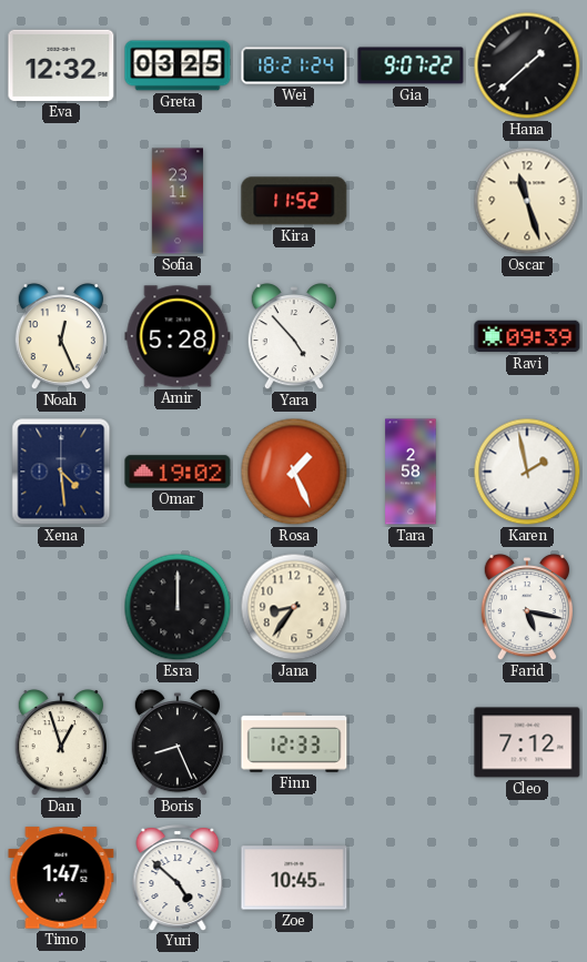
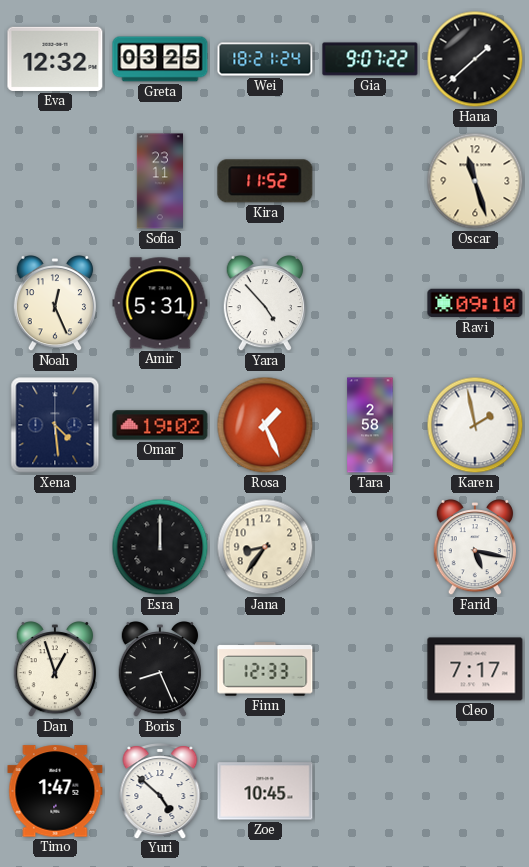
Amir: 5:28 -> 5:31
Ravi: 09:39 -> 09:10
Cleo: 7:12 -> 7:17
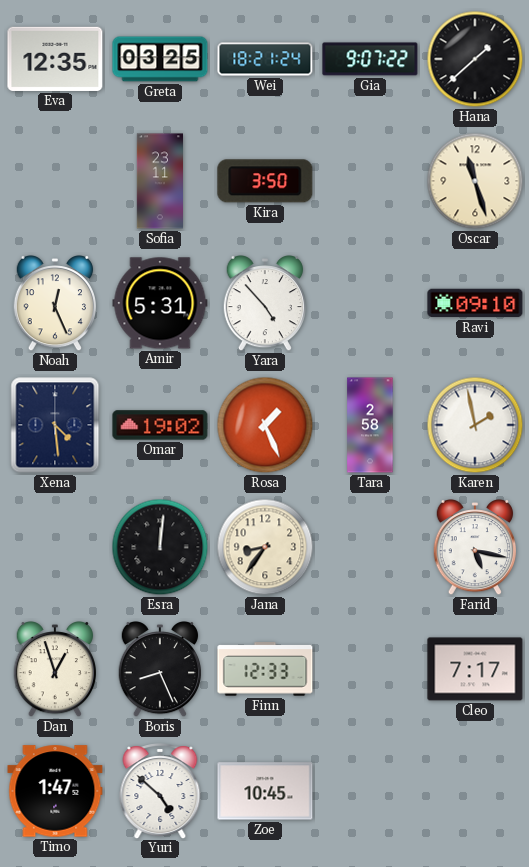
Eva: 12:32 -> 12:35
Kira: 11:52 -> 3:50
Esra: 12:00 -> 12:01
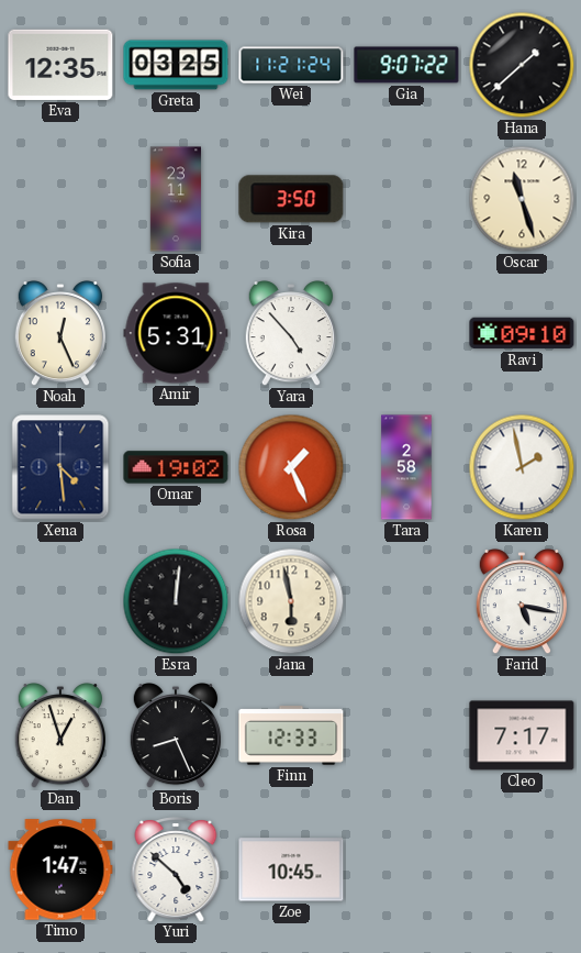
Wei: 18:21 -> 11:21
Jana: 8:36 -> 5:58
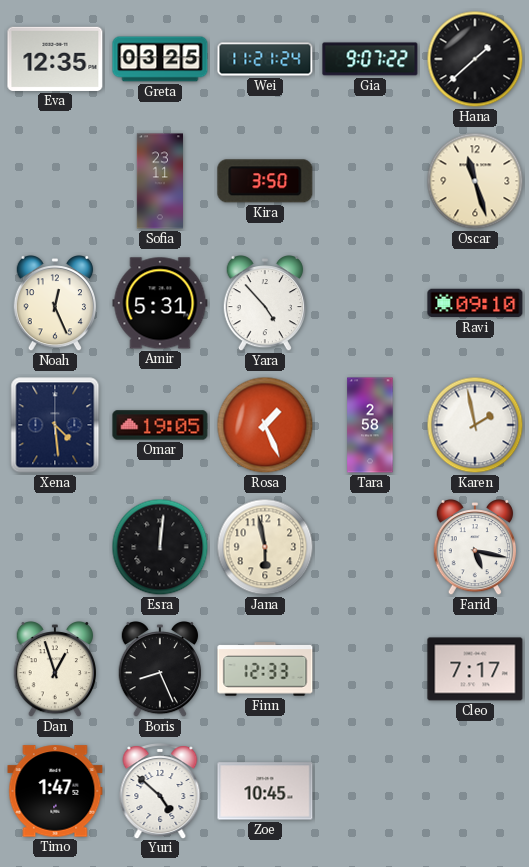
Omar: 19:02 -> 19:05
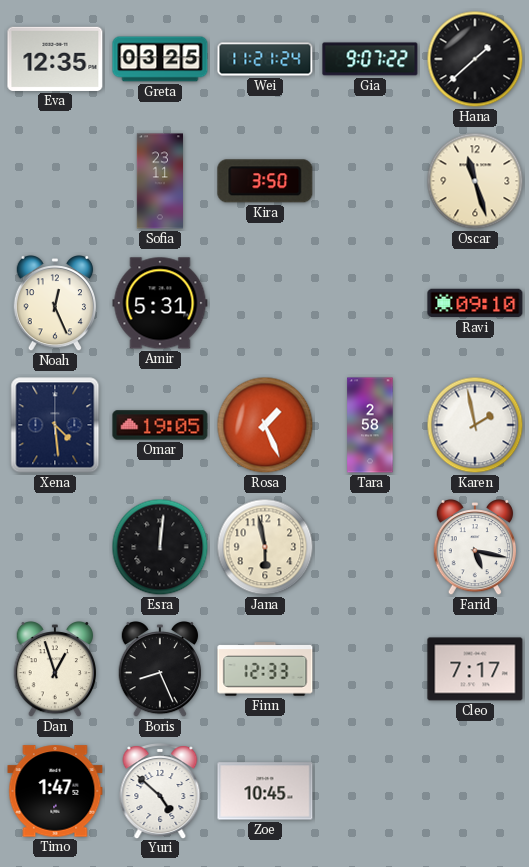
Yara: 4:53 -> none
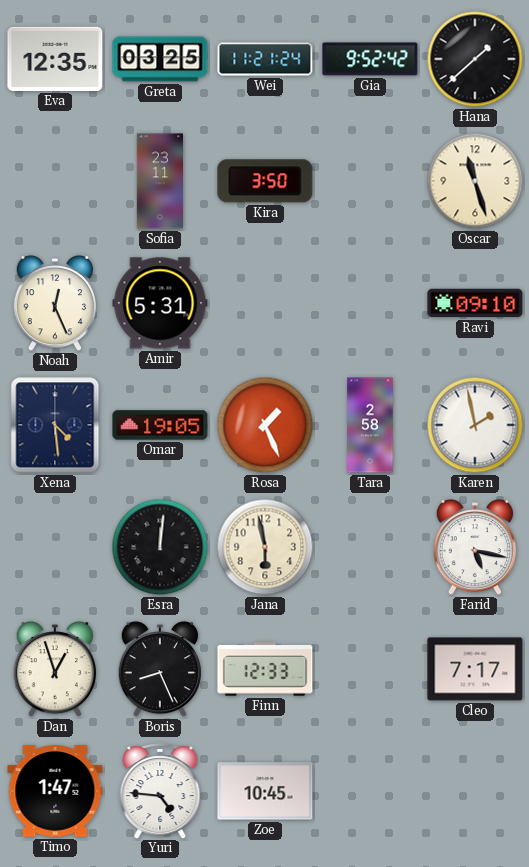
Gia: 9:07 -> 9:52
Yuri: 4:52 -> 4:46
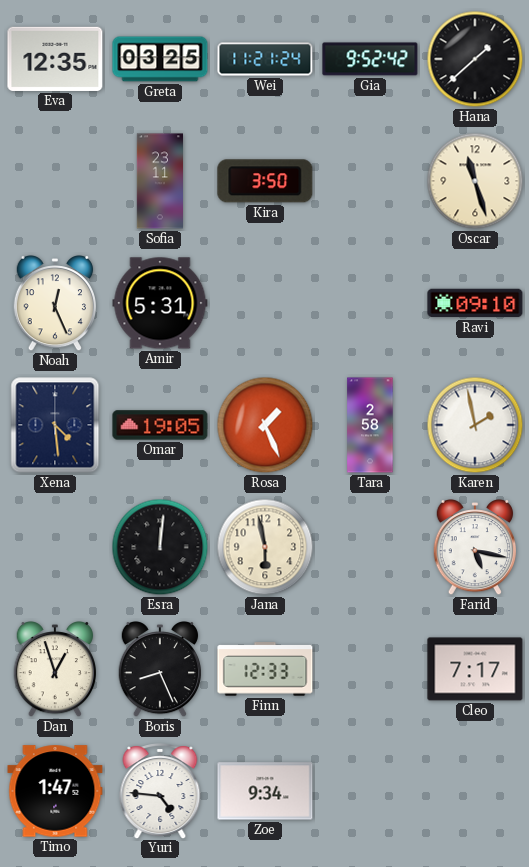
Zoe: 10:45 -> 9:34
